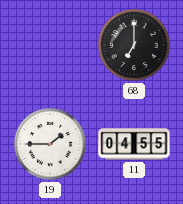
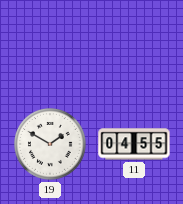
68: 7:00 -> none
19: 1:45 -> 1:50
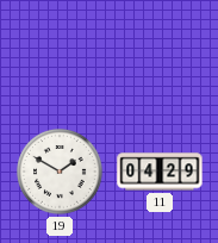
11: 04:55 -> 04:29
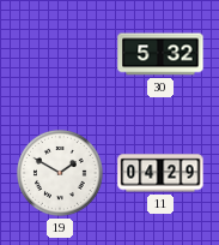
30: none -> 5:32
